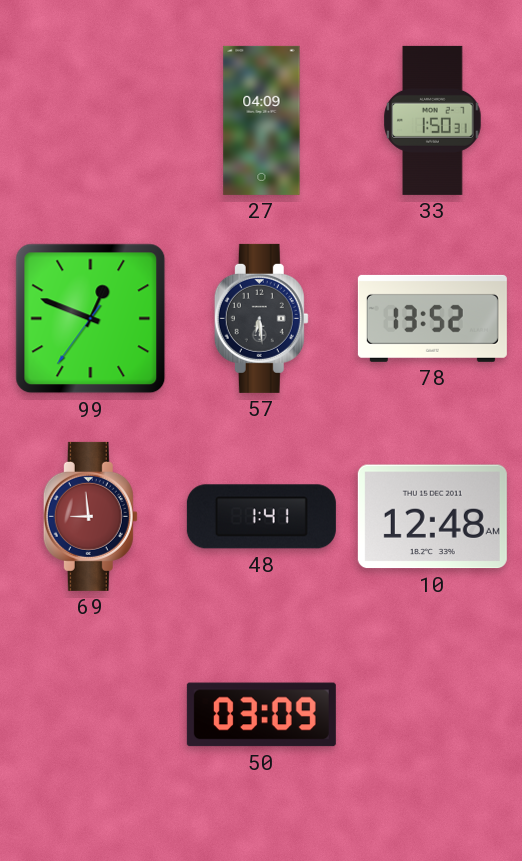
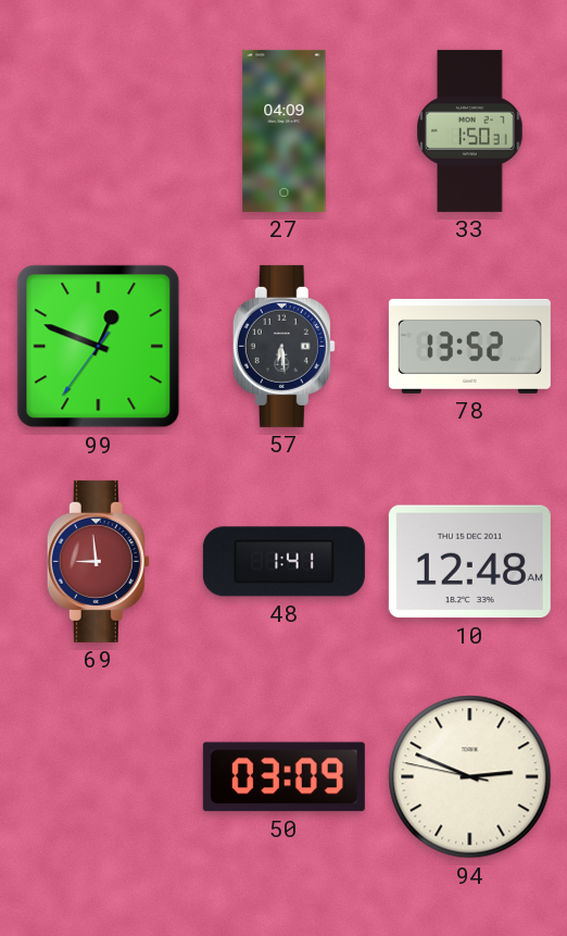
94: none -> 2:48
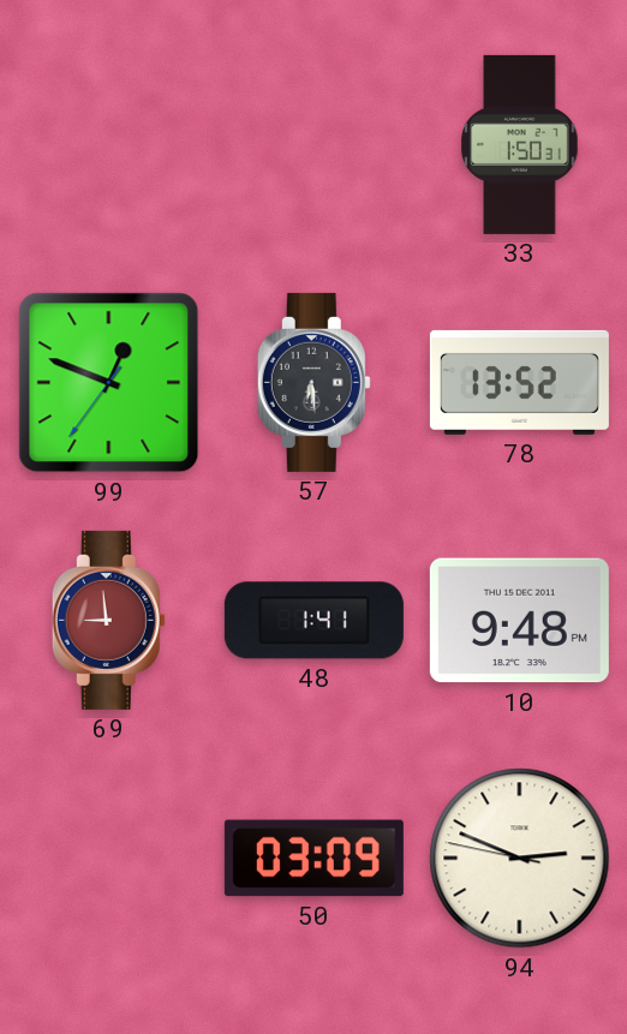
27: 04:09 -> none
10: 12:48 -> 9:48
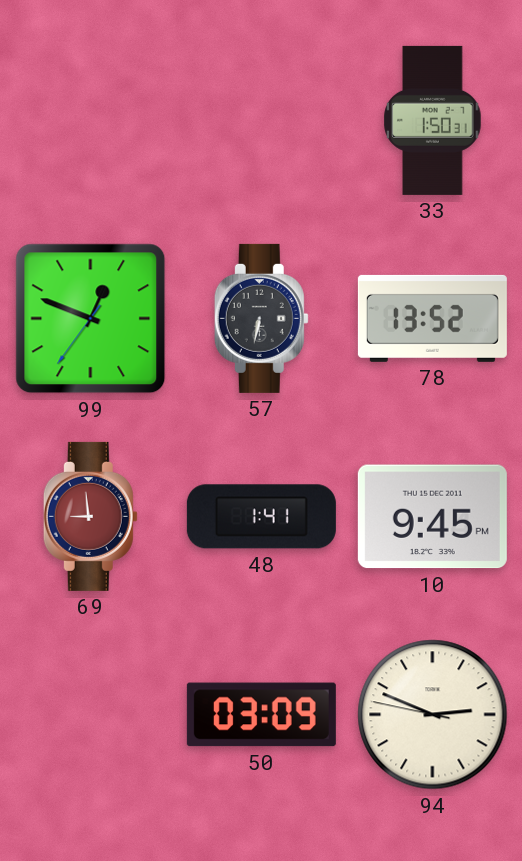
57: 6:29 -> 6:32
10: 9:48 -> 9:45
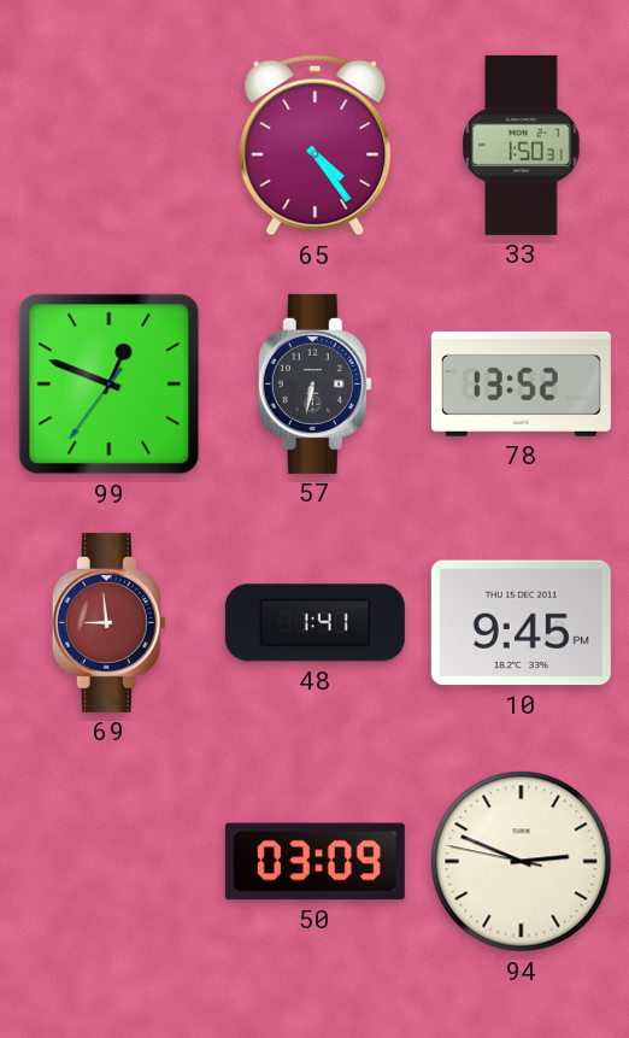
65: none -> 4:24
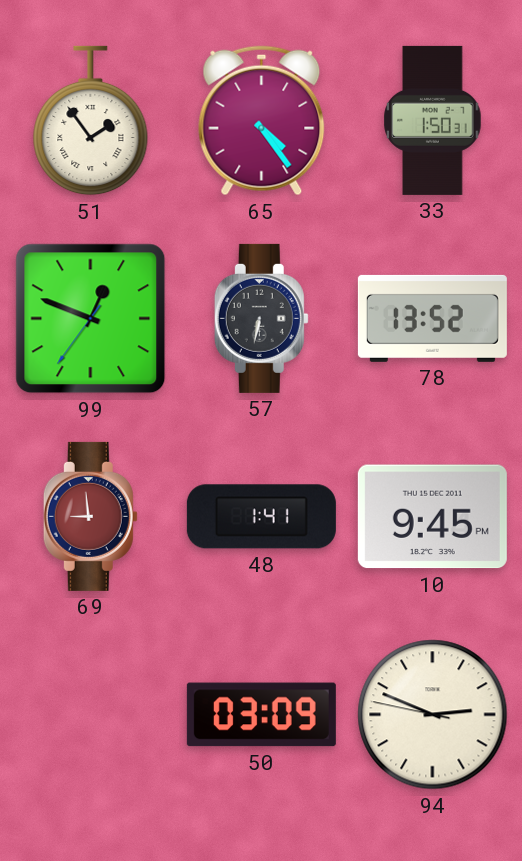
51: none -> 1:54
